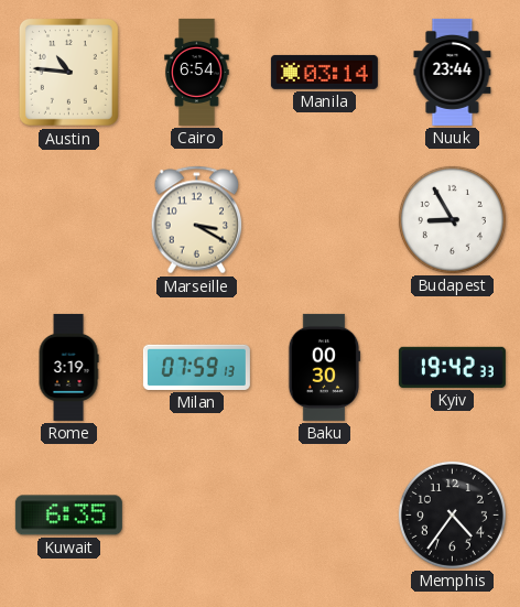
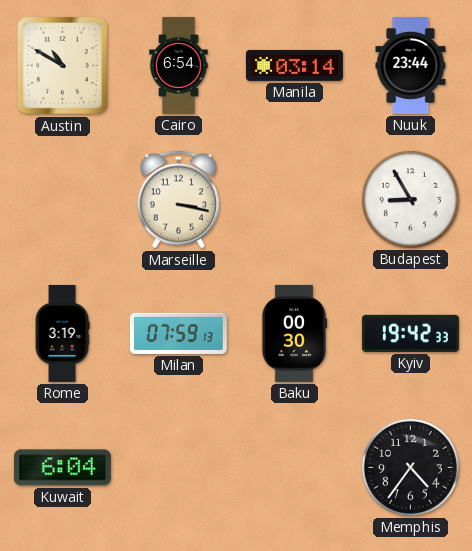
Austin: 10:46 -> 10:50
Marseille: 3:20 -> 3:17
Kuwait: 6:35 -> 6:04
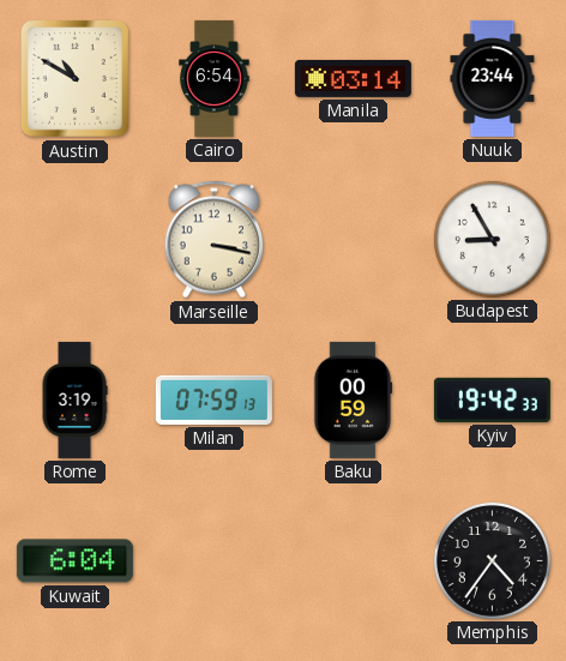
Baku: 00:30 -> 00:59
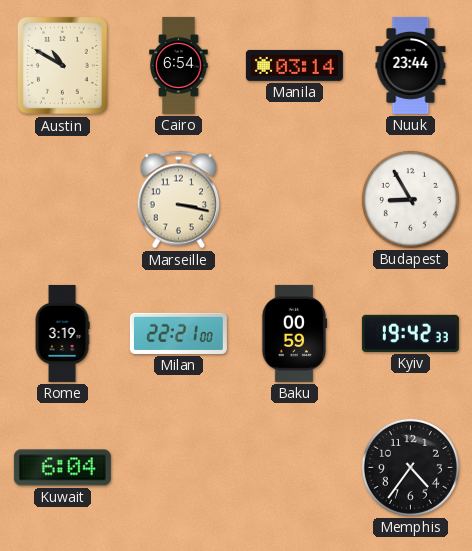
Milan: 07:59 -> 22:21
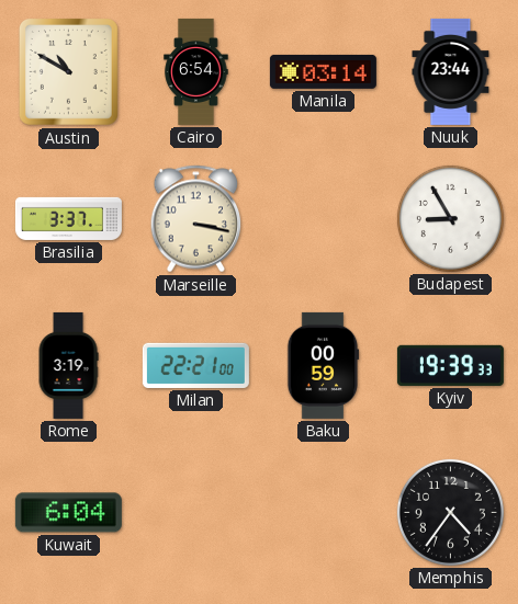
Brasilia: none -> 3:37
Kyiv: 19:42 -> 19:39
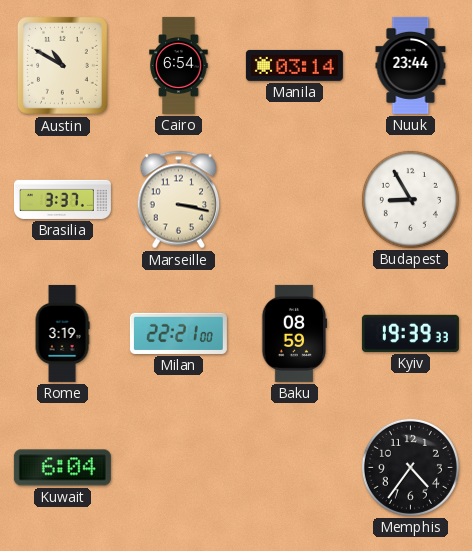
Baku: 00:59 -> 08:59
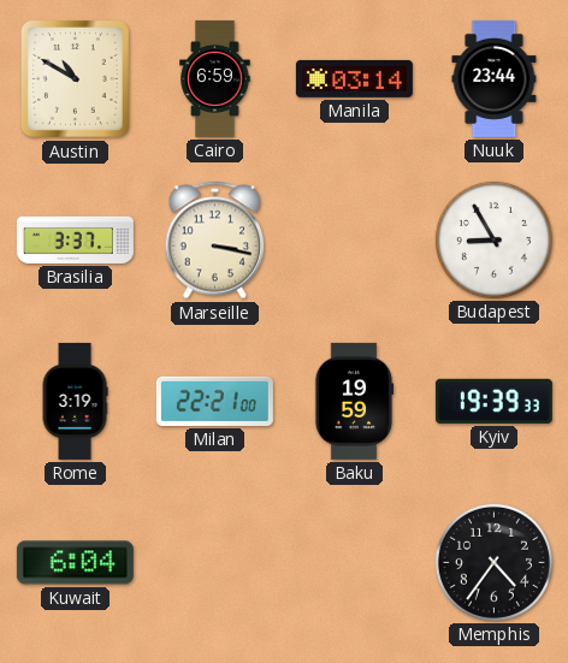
Cairo: 6:54 -> 6:59
Baku: 08:59 -> 19:59
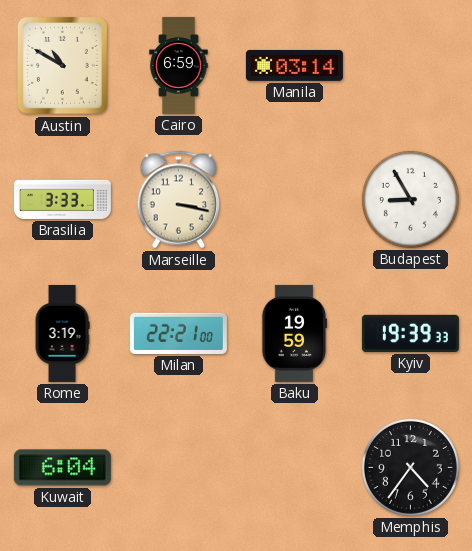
Nuuk: 23:44 -> none
Brasilia: 3:37 -> 3:33
